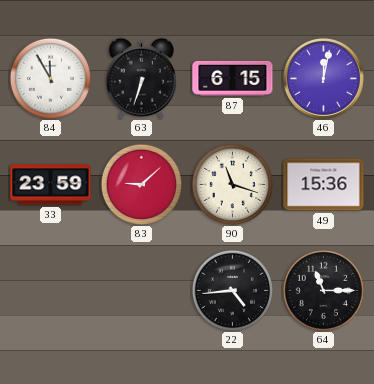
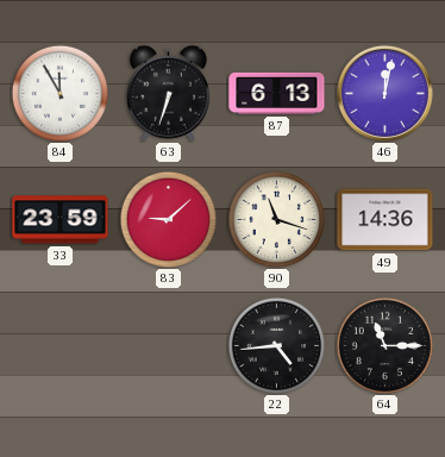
87: 6:15 -> 6:13
49: 15:36 -> 14:36
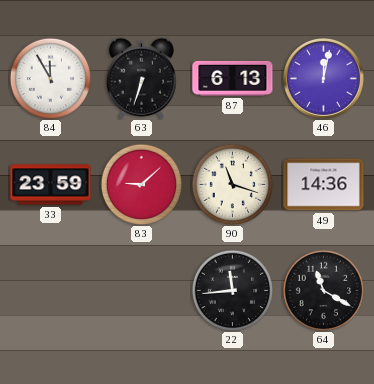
22: 4:44 -> 11:44
64: 11:15 -> 11:20
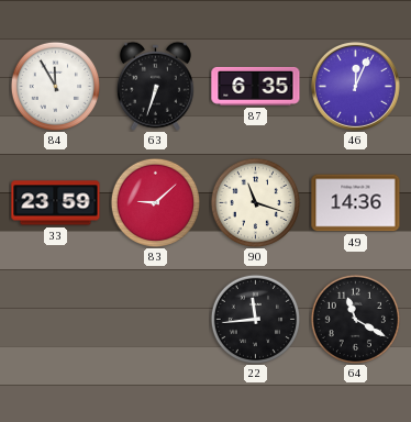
87: 6:13 -> 6:35
46: 12:02 -> 12:04
